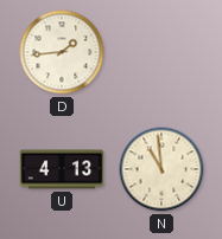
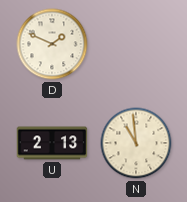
D: 1:44 -> 1:49
U: 4:13 -> 2:13
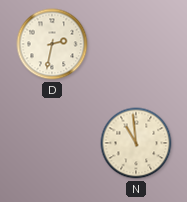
D: 1:49 -> 2:32
U: 2:13 -> none
